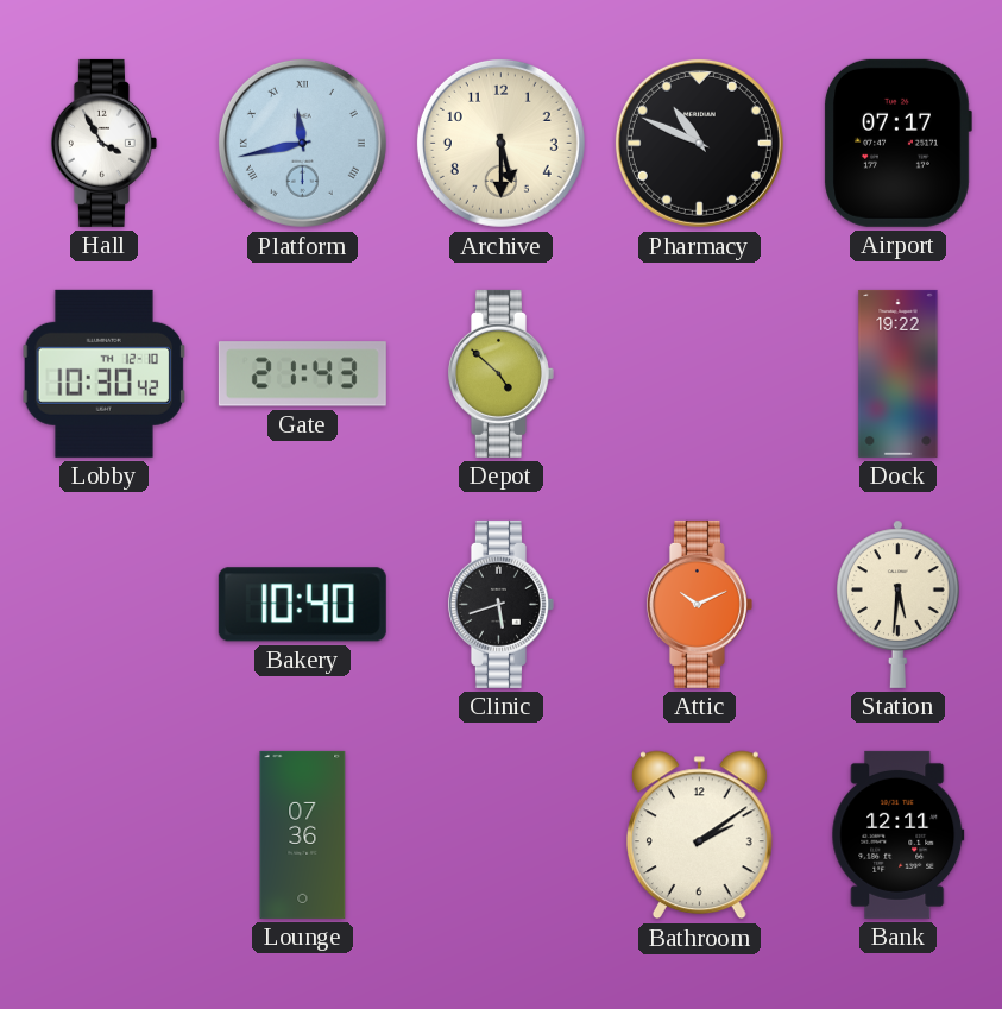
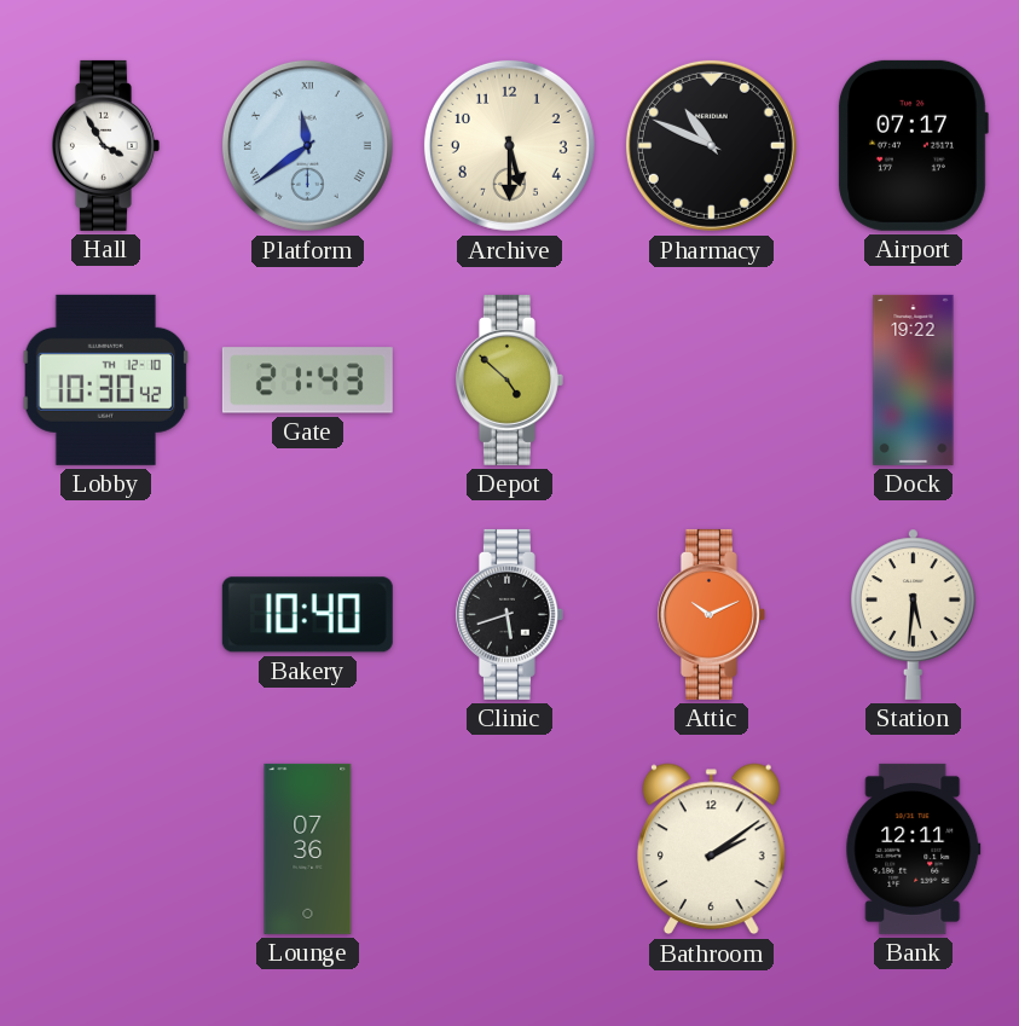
Platform: 11:43 -> 11:39
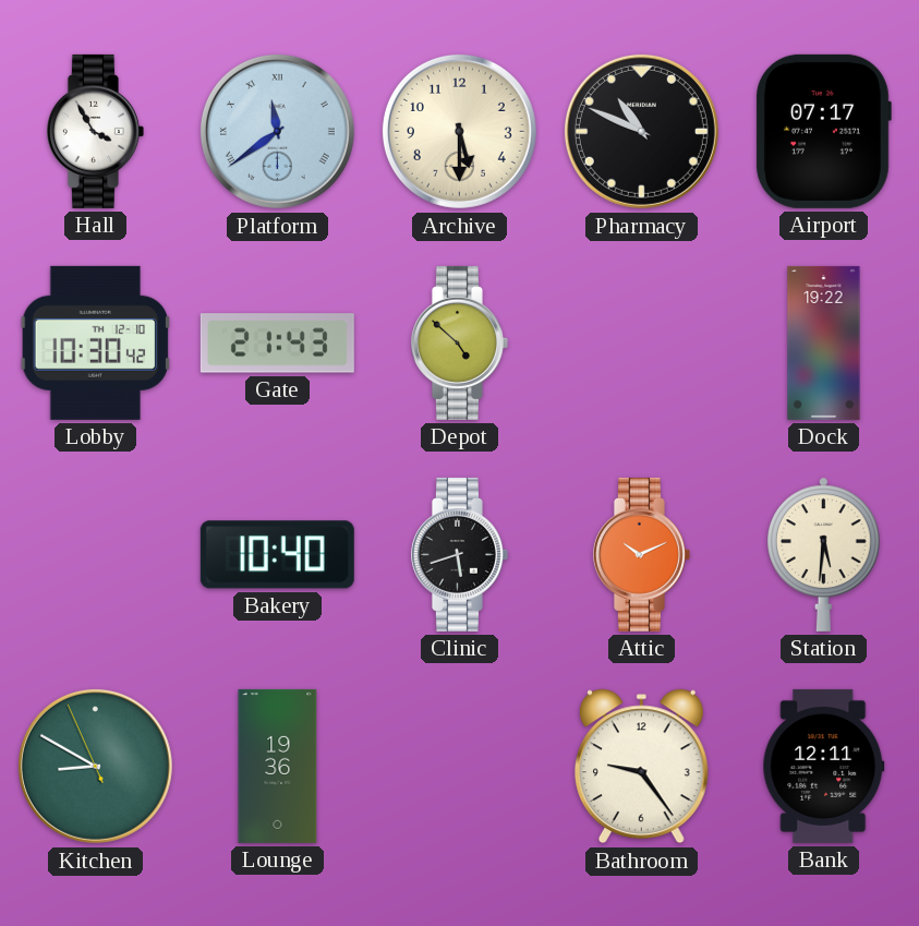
Kitchen: none -> 8:49
Lounge: 07:36 -> 19:36
Bathroom: 2:09 -> 9:24
